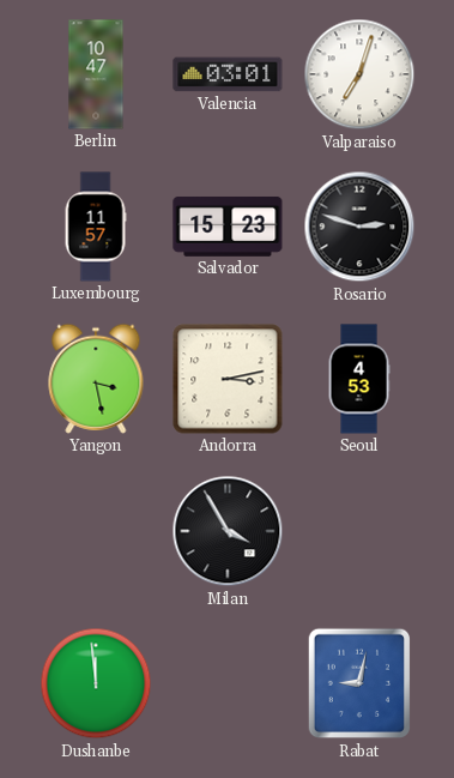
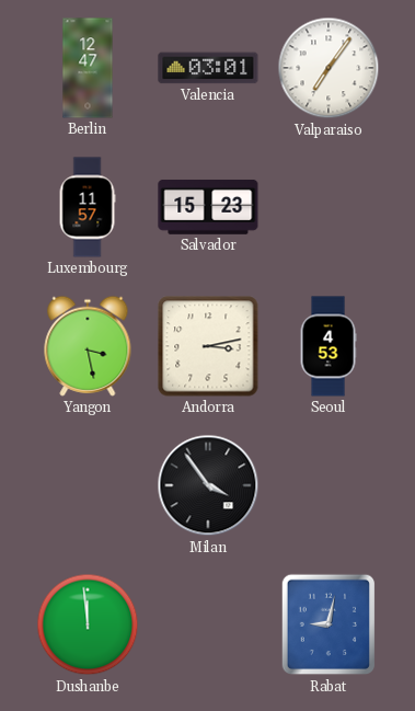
Berlin: 10:47 -> 12:47
Valparaiso: 7:03 -> 7:06
Rosario: 2:48 -> none
Milan: 3:55 -> 3:54
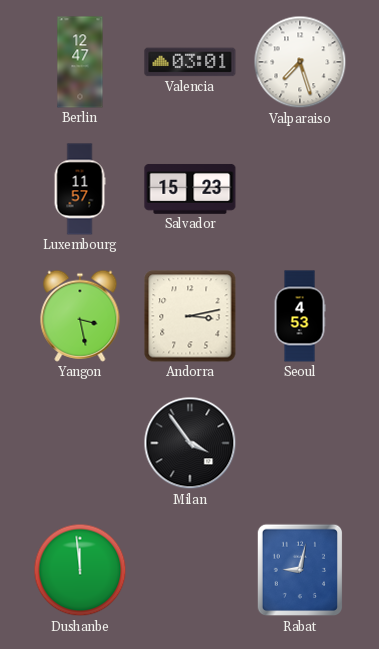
Valparaiso: 7:06 -> 7:27
